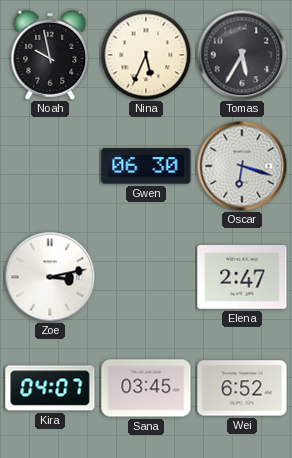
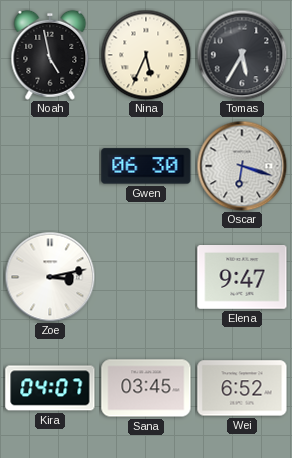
Noah: 9:58 -> 4:58
Elena: 2:47 -> 9:47
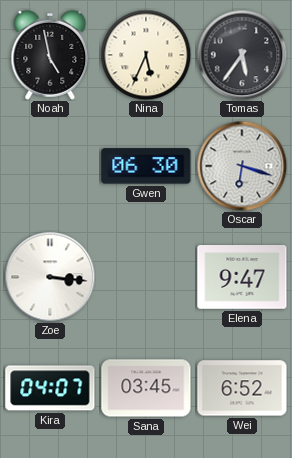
Tomas: 5:35 -> 5:36
Zoe: 3:13 -> 3:16
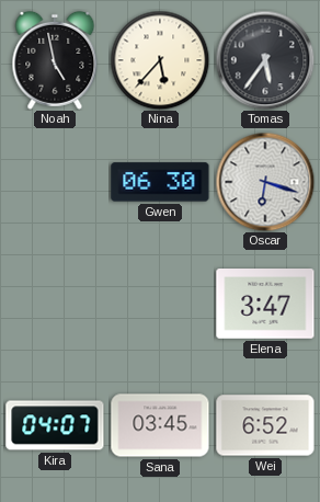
Nina: 5:34 -> 5:37
Zoe: 3:16 -> none
Elena: 9:47 -> 3:47
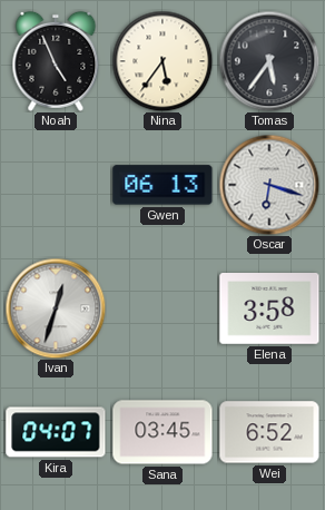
Noah: 4:58 -> 4:56
Nina: 5:37 -> 5:36
Gwen: 06:30 -> 06:13
Ivan: none -> 12:33
Elena: 3:47 -> 3:58
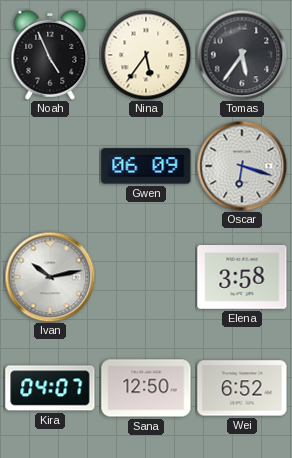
Gwen: 06:13 -> 06:09
Ivan: 12:33 -> 10:13
Sana: 03:45 -> 12:50
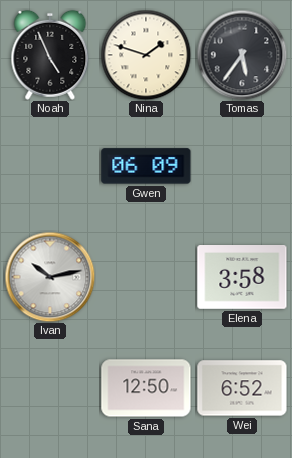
Nina: 5:36 -> 1:48
Oscar: 6:18 -> none
Kira: 04:07 -> none
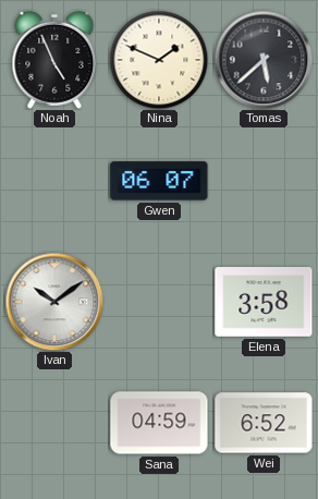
Nina: 1:48 -> 1:49
Tomas: 5:36 -> 5:38
Gwen: 06:09 -> 06:07
Ivan: 10:13 -> 10:09
Sana: 12:50 -> 04:59
